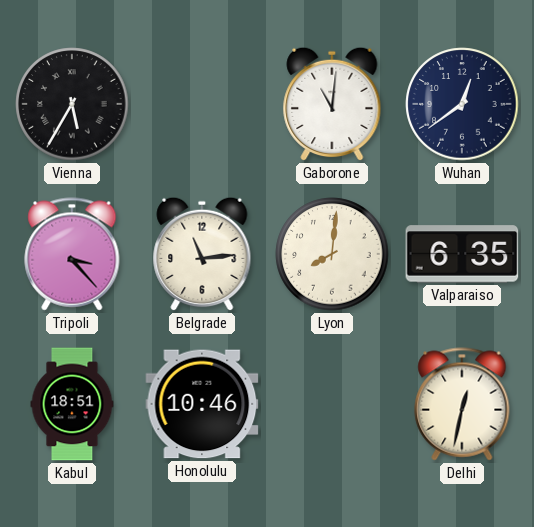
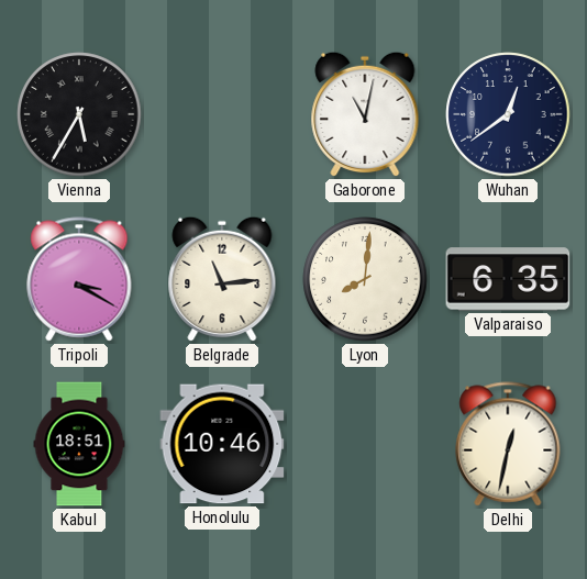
Gaborone: 11:01 -> 11:02
Tripoli: 3:23 -> 3:20
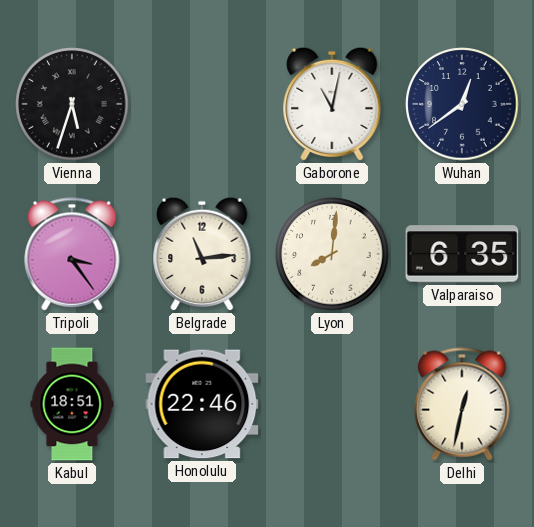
Vienna: 5:35 -> 5:33
Tripoli: 3:20 -> 3:24
Honolulu: 10:46 -> 22:46
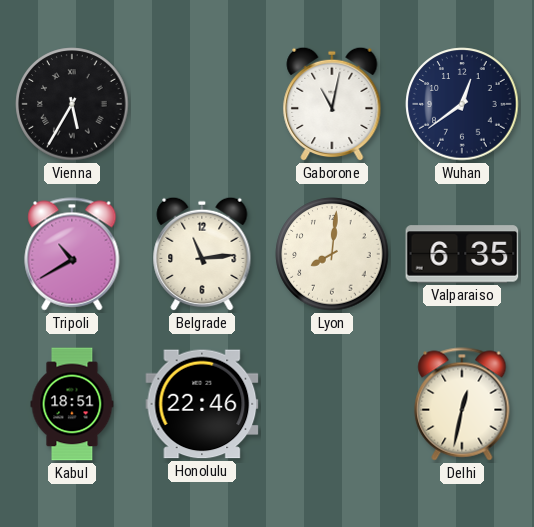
Vienna: 5:33 -> 5:35
Tripoli: 3:24 -> 10:40
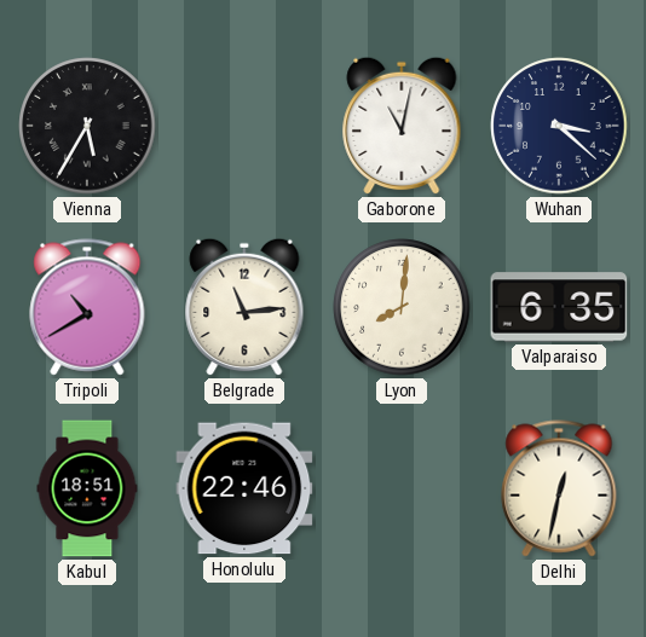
Wuhan: 12:39 -> 3:22
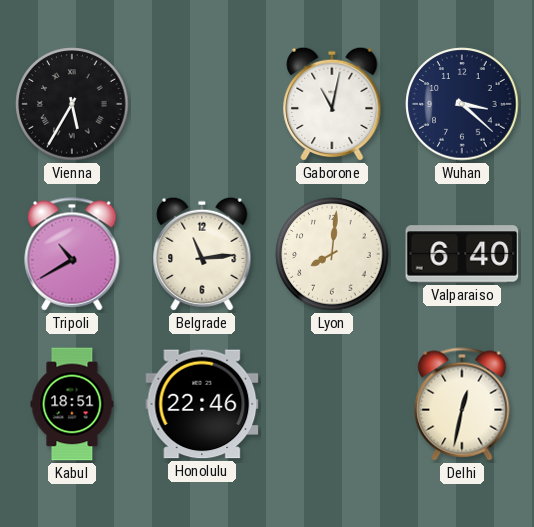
Valparaiso: 6:35 -> 6:40
